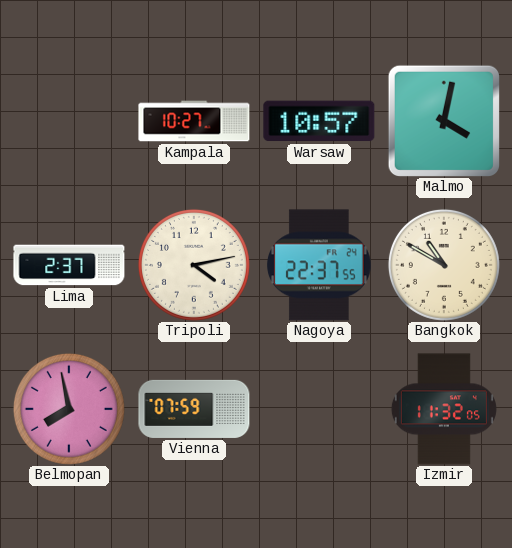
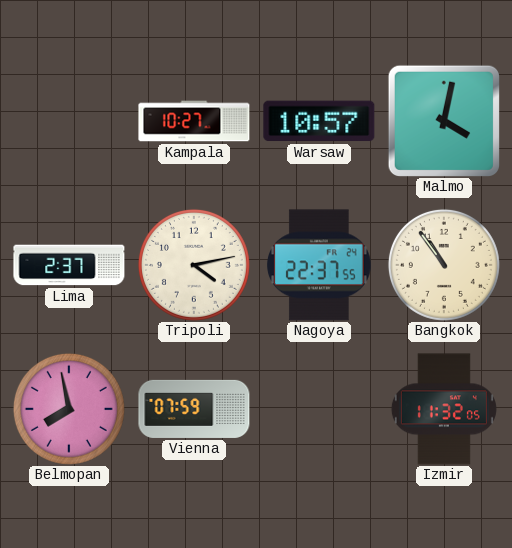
Bangkok: 10:50 -> 10:54
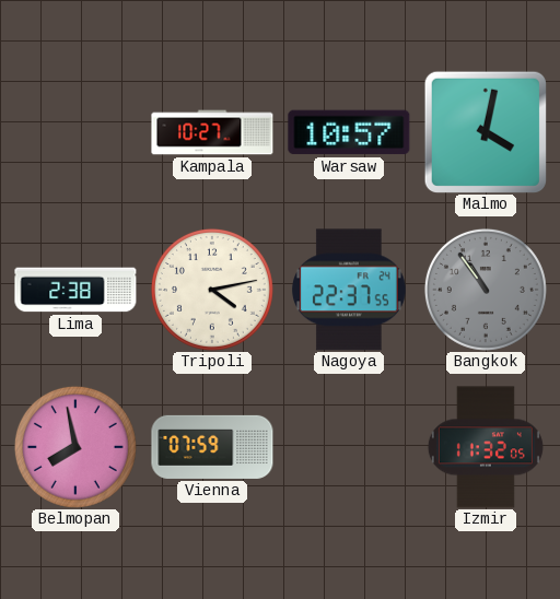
Lima: 2:37 -> 2:38
Bangkok dial: cream -> grey
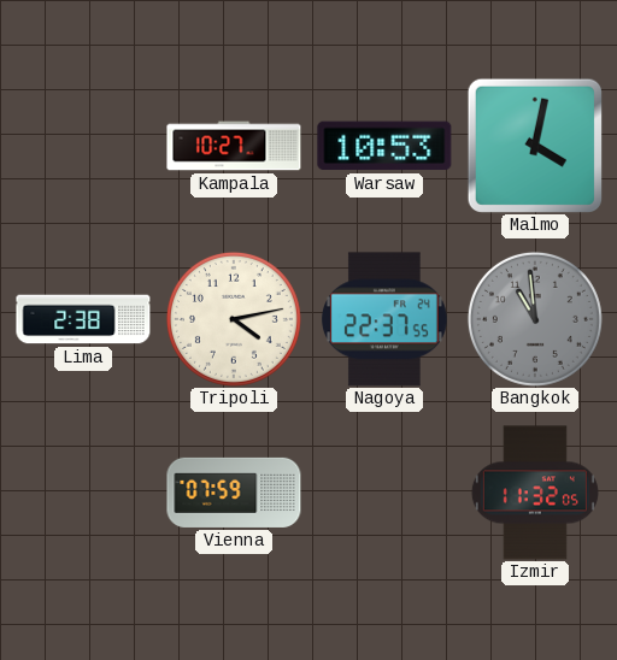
Warsaw: 10:57 -> 10:53
Bangkok: 10:54 -> 10:59
Belmopan: 7:58 -> none
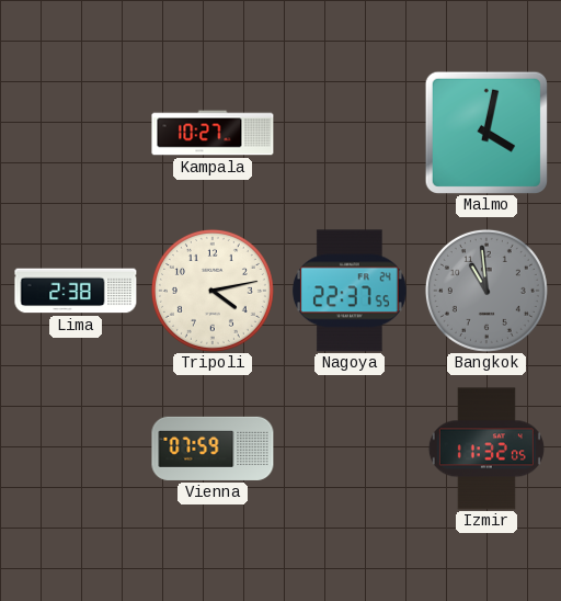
Warsaw: 10:53 -> none
